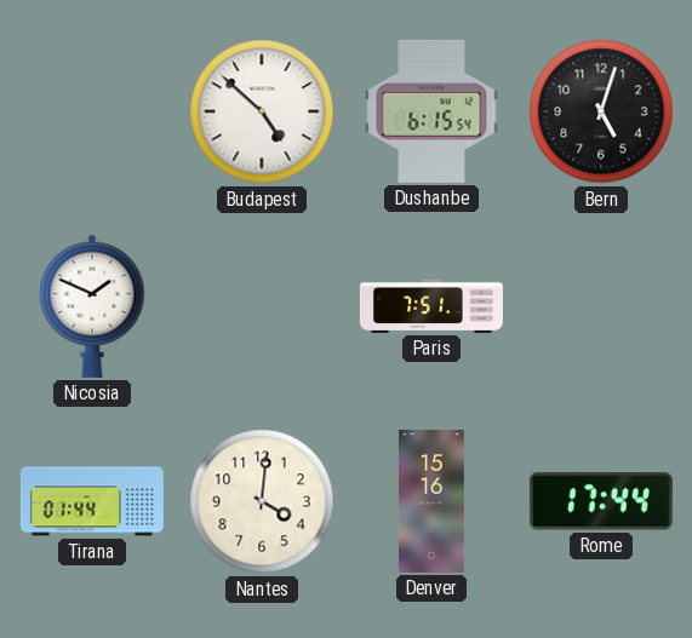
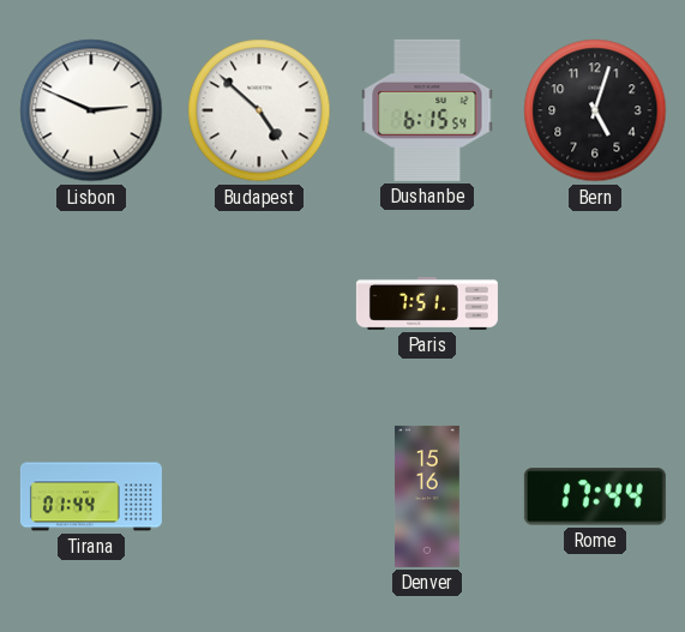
Lisbon: none -> 2:49
Nicosia: 1:49 -> none
Nantes: 4:01 -> none
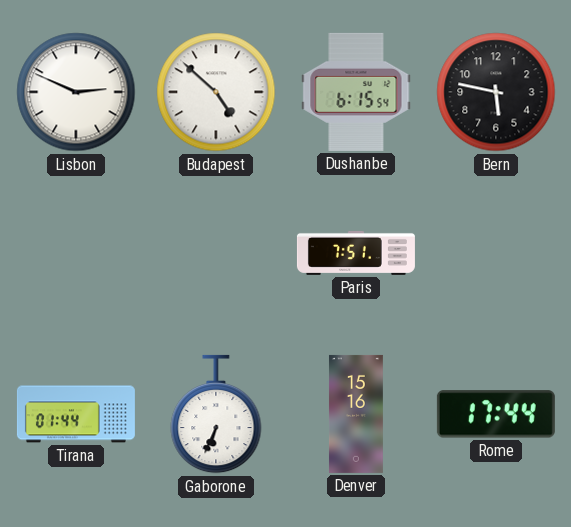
Bern: 5:03 -> 5:47
Gaborone: none -> 6:34
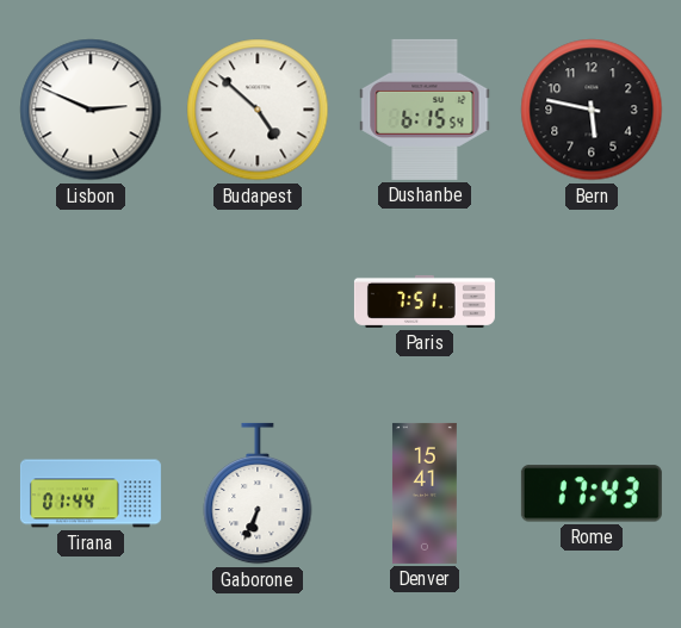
Denver: 15:16 -> 15:41
Rome: 17:44 -> 17:43
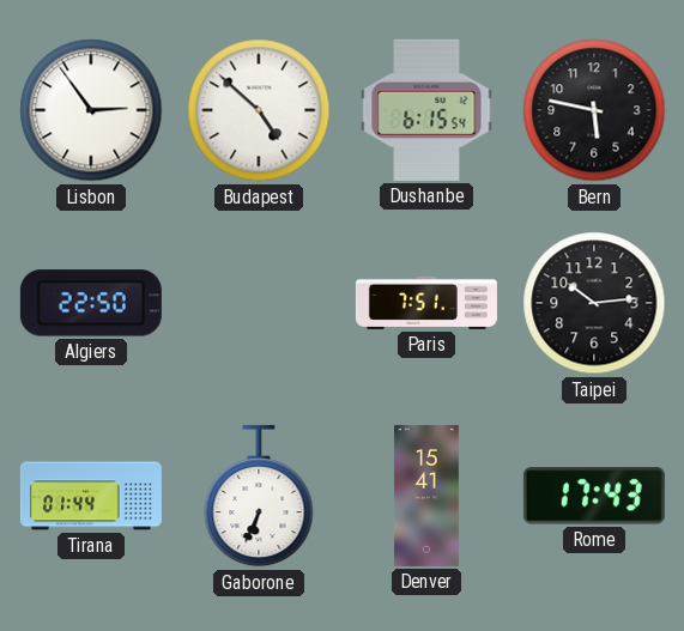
Lisbon: 2:49 -> 2:54
Algiers: none -> 22:50
Taipei: none -> 10:14
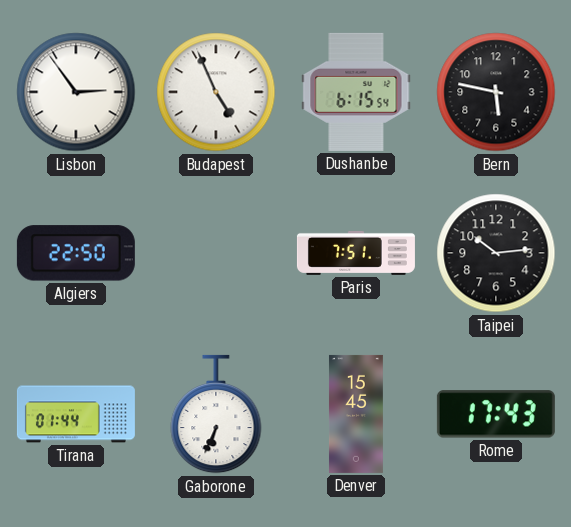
Budapest: 4:52 -> 4:56
Denver: 15:41 -> 15:45
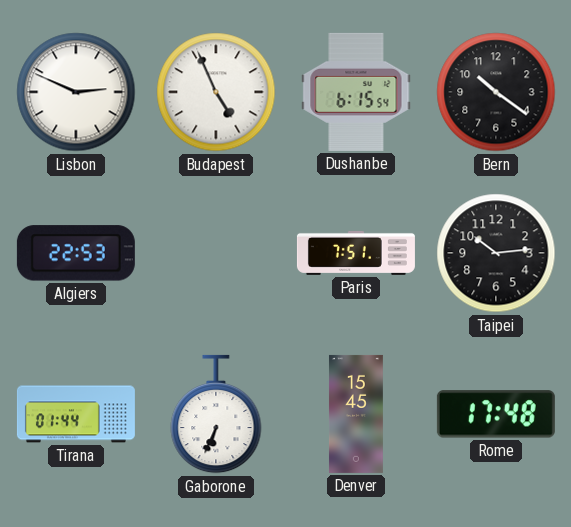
Lisbon: 2:54 -> 2:49
Bern: 5:47 -> 10:21
Algiers: 22:50 -> 22:53
Rome: 17:43 -> 17:48
